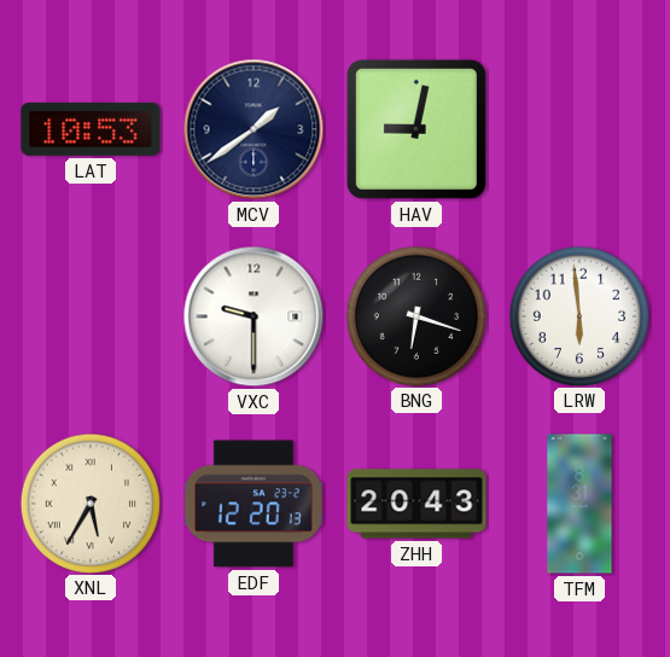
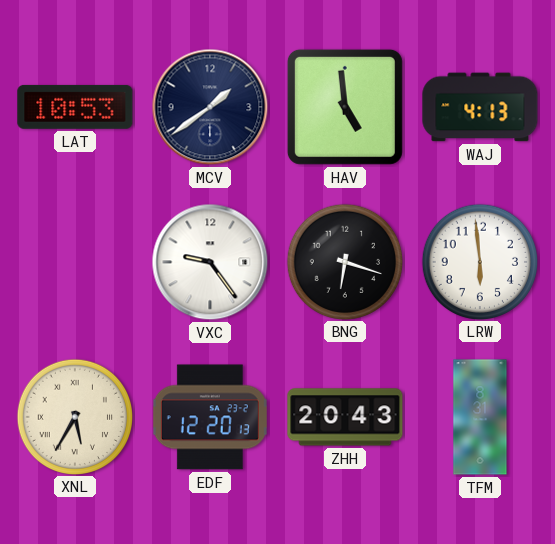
HAV: 9:02 -> 4:59
WAJ: none -> 4:13
VXC: 9:30 -> 9:24
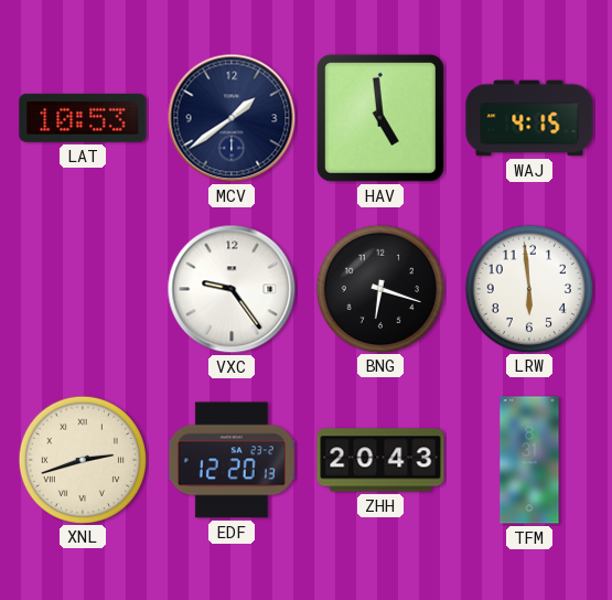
WAJ: 4:13 -> 4:15
XNL: 5:35 -> 2:42
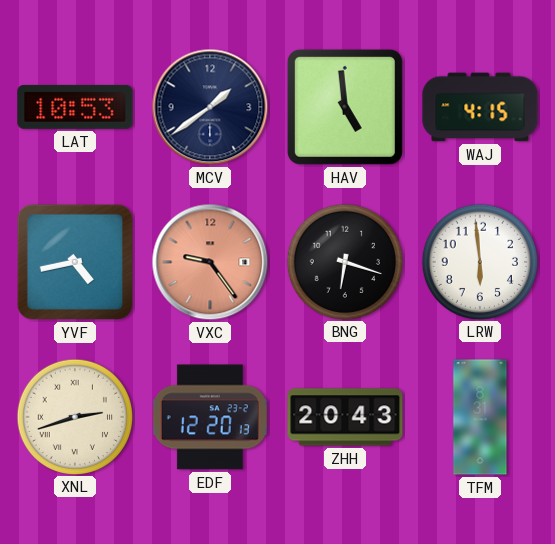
YVF: none -> 4:43
VXC dial: white -> salmon
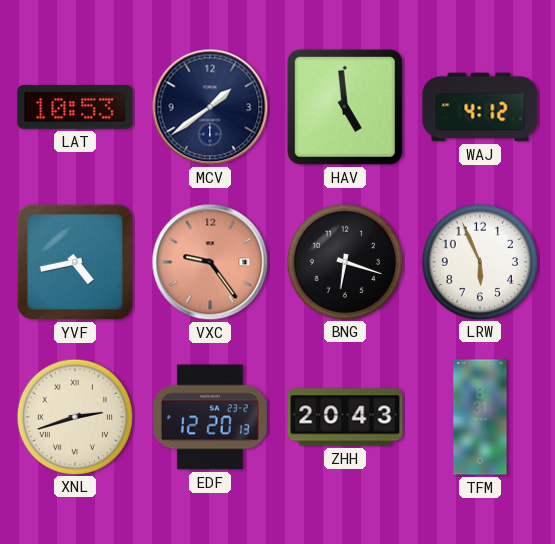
WAJ: 4:15 -> 4:12
LRW: 5:59 -> 5:56
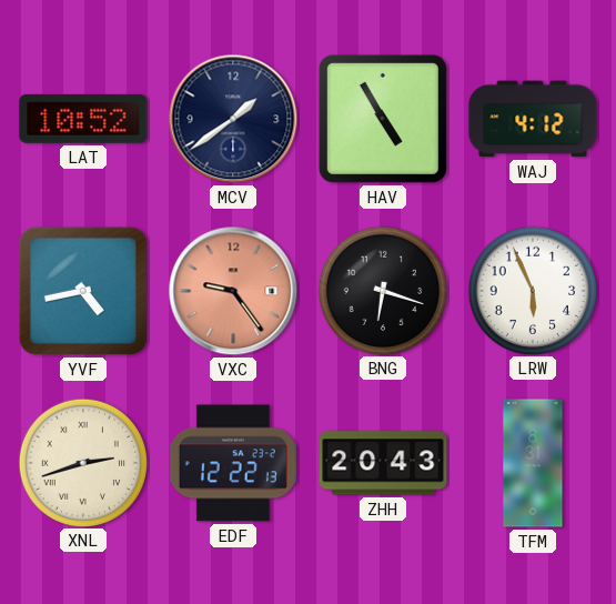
LAT: 10:53 -> 10:52
HAV: 4:59 -> 4:55
EDF: 12:20 -> 12:22
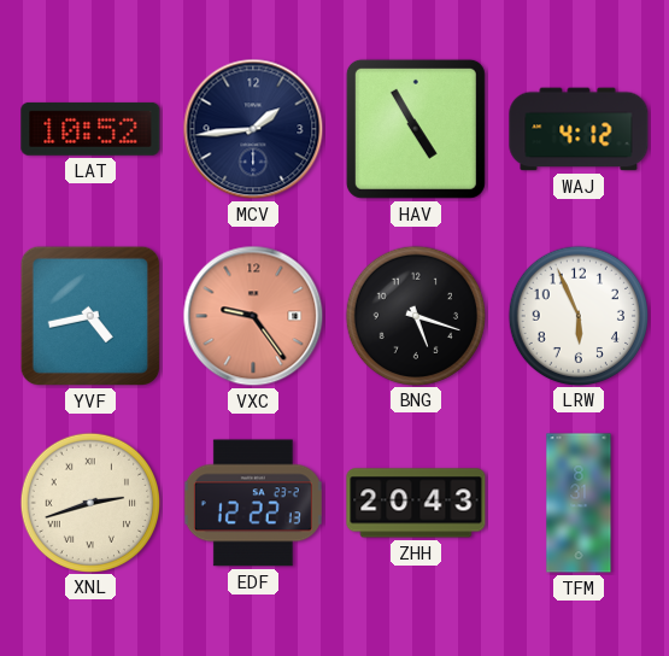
MCV: 1:39 -> 1:44
BNG: 6:18 -> 5:18
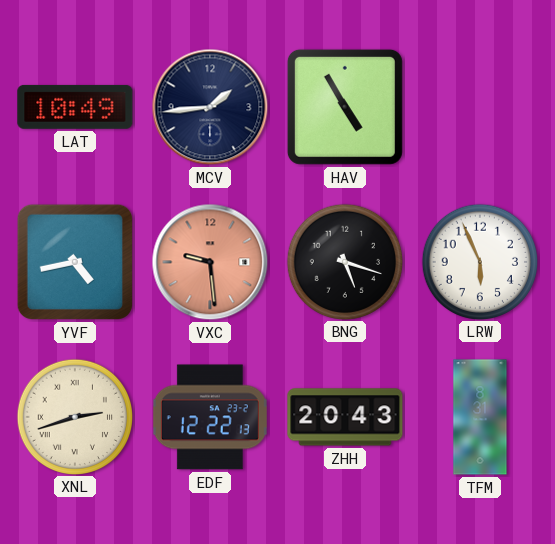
LAT: 10:52 -> 10:49
WAJ: 4:12 -> none
VXC: 9:24 -> 9:29
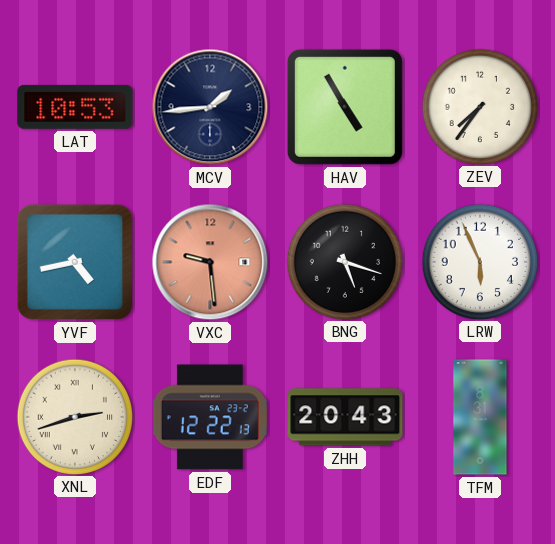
LAT: 10:49 -> 10:53
ZEV: none -> 7:36
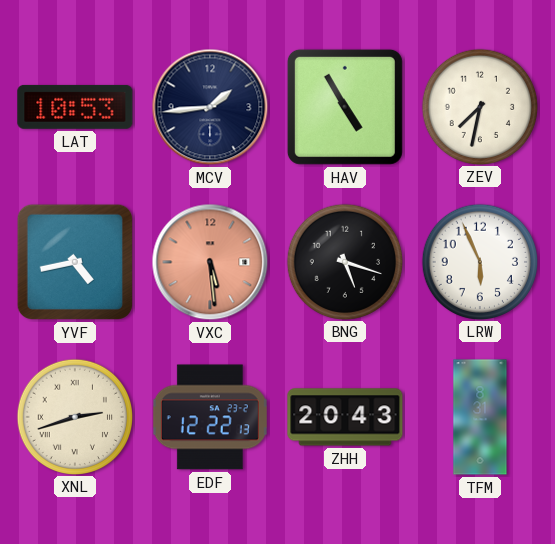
ZEV: 7:36 -> 7:32
VXC: 9:29 -> 5:29
